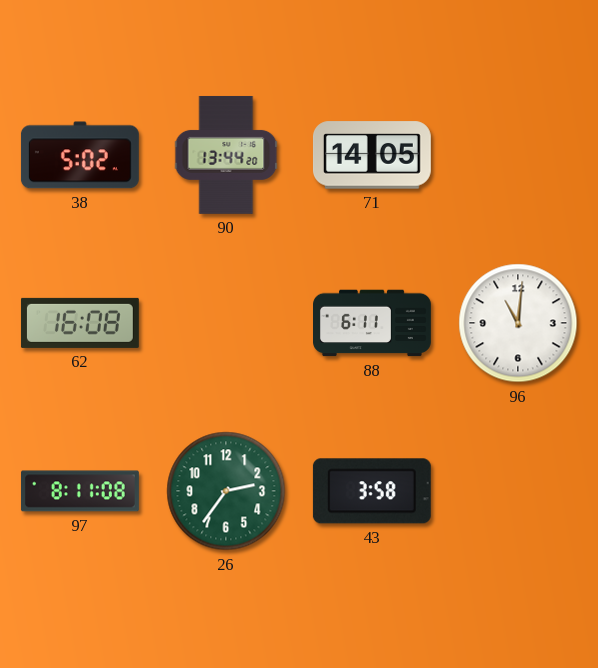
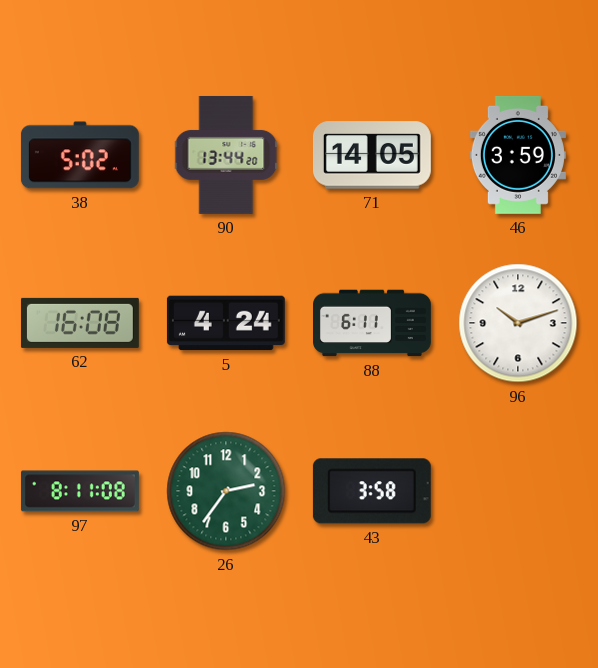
46: none -> 3:59
5: none -> 4:24
96: 11:01 -> 10:12
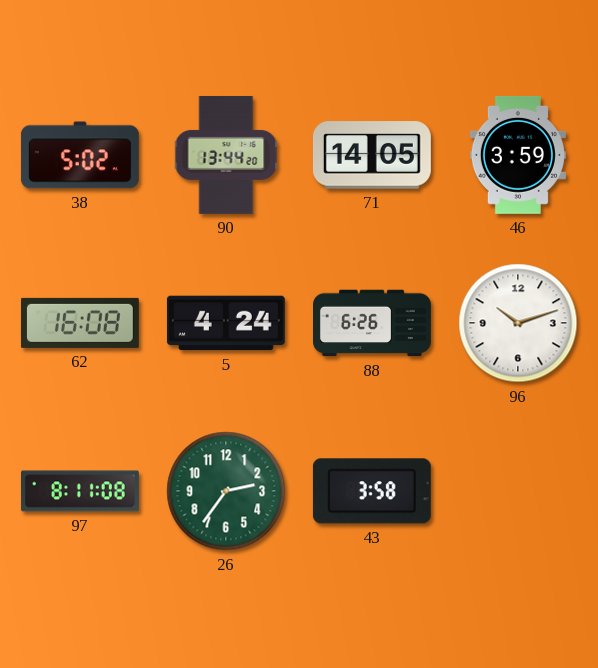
88: 6:11 -> 6:26
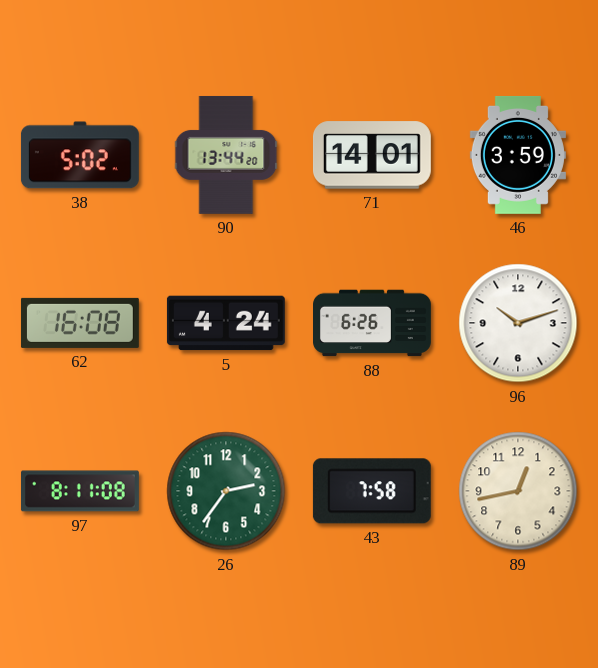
71: 14:05 -> 14:01
43: 3:58 -> 7:58
89: none -> 12:43
